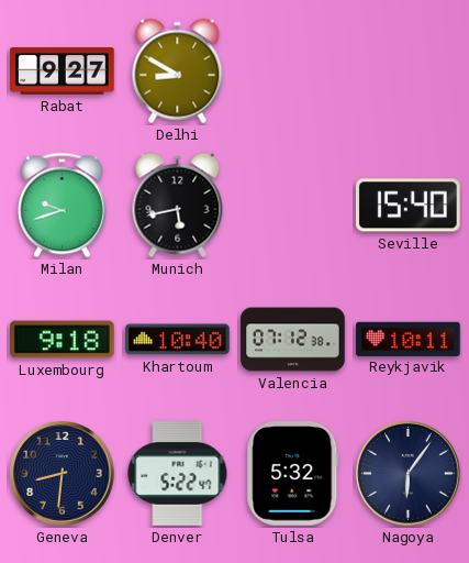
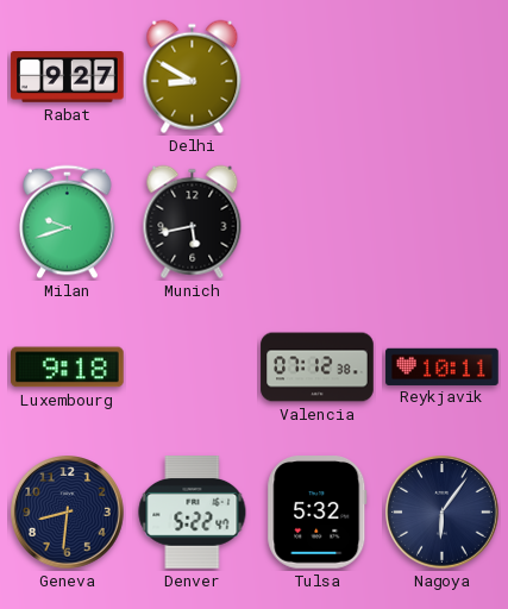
Seville: 15:40 -> none
Khartoum: 10:40 -> none
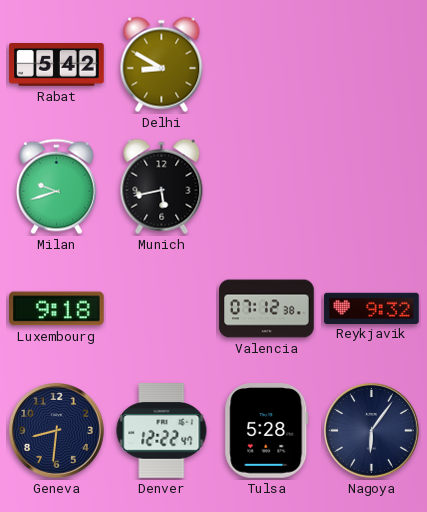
Rabat: 9:27 -> 5:42
Reykjavik: 10:11 -> 9:32
Denver: 5:22 -> 12:22
Tulsa: 5:32 -> 5:28
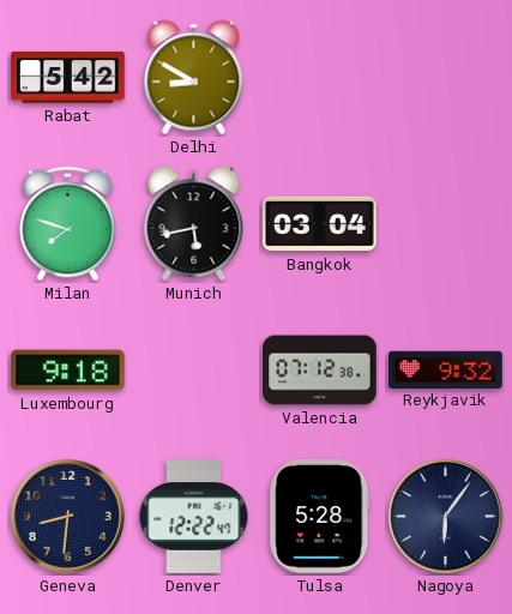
Milan: 9:42 -> 7:48
Bangkok: none -> 03:04
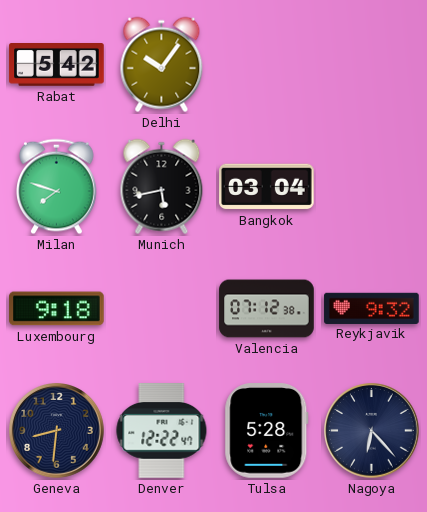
Delhi: 8:50 -> 10:06
Nagoya: 6:06 -> 6:23
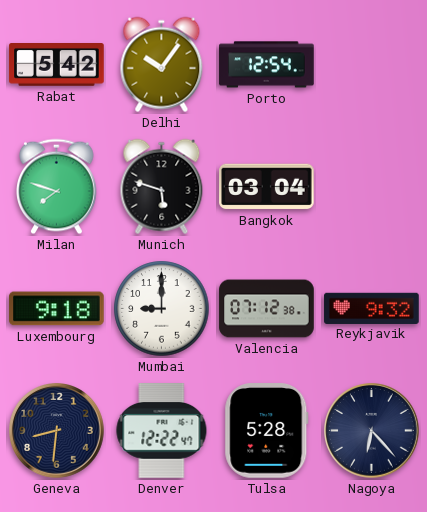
Porto: none -> 12:54
Munich: 5:43 -> 5:48
Mumbai: none -> 9:00
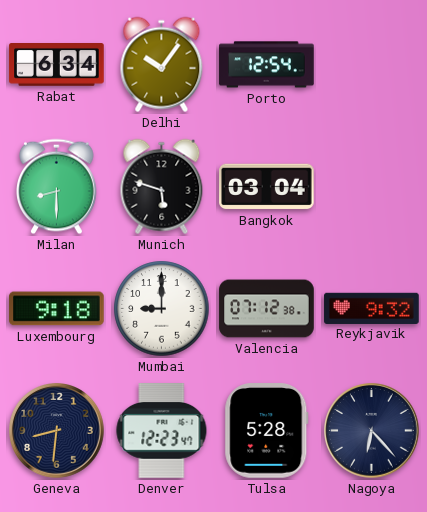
Rabat: 5:42 -> 6:34
Milan: 7:48 -> 8:30
Denver: 12:22 -> 12:23
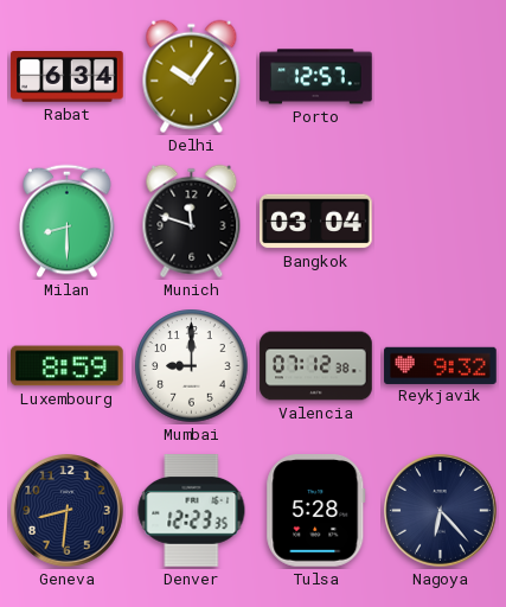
Porto: 12:54 -> 12:57
Munich: 5:48 -> 11:48
Luxembourg: 9:18 -> 8:59
Denver: 12:23:47 -> 12:23:35
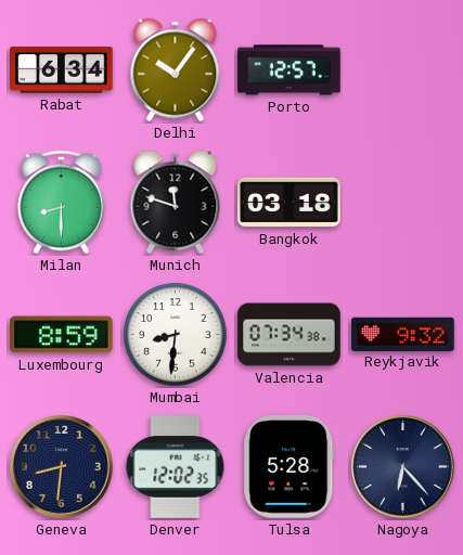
Bangkok: 03:04 -> 03:18
Mumbai: 9:00 -> 8:31
Valencia: 07:12 -> 07:34
Denver: 12:23 -> 12:02
